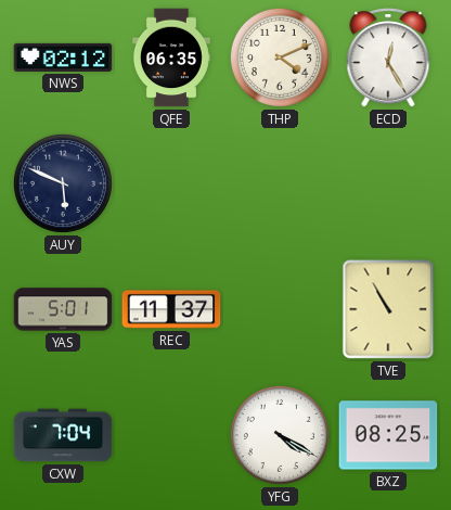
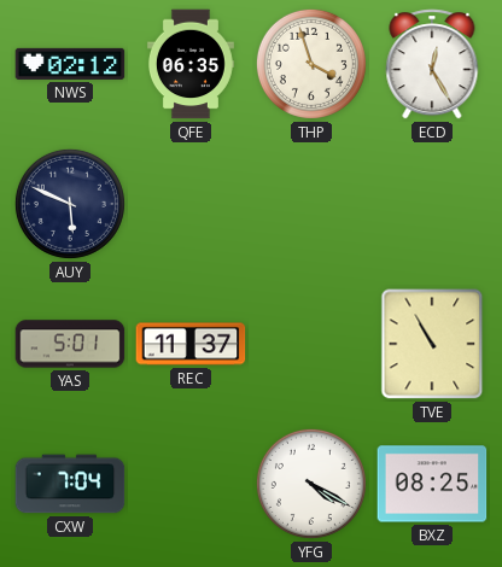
THP: 4:11 -> 3:57
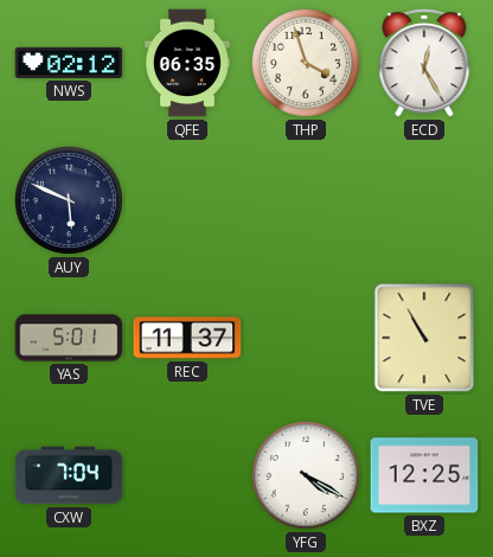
BXZ: 08:25 -> 12:25
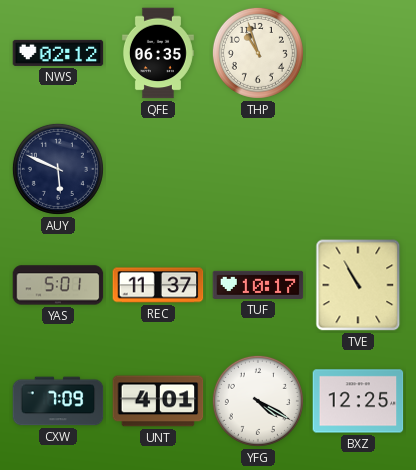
THP: 3:57 -> 10:57
ECD: 12:25 -> none
TUF: none -> 10:17
CXW: 7:04 -> 7:09
UNT: none -> 4:01
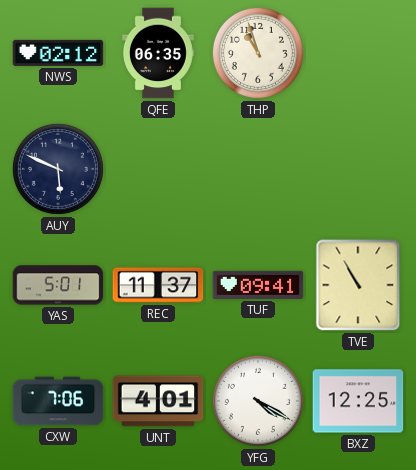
TUF: 10:17 -> 09:41
CXW: 7:09 -> 7:06
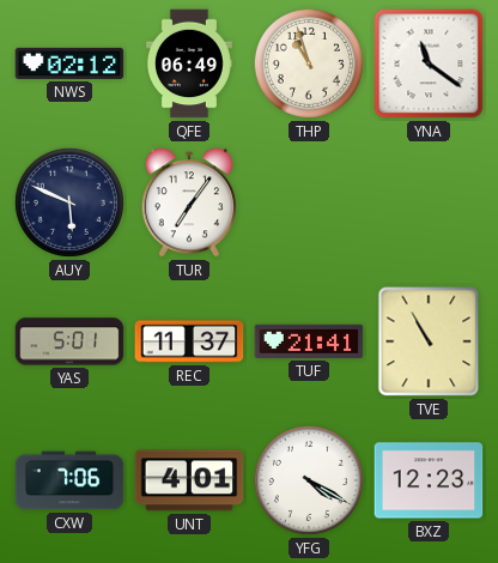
QFE: 06:35 -> 06:49
YNA: none -> 11:21
TUR: none -> 7:06
TUF: 09:41 -> 21:41
BXZ: 12:25 -> 12:23
